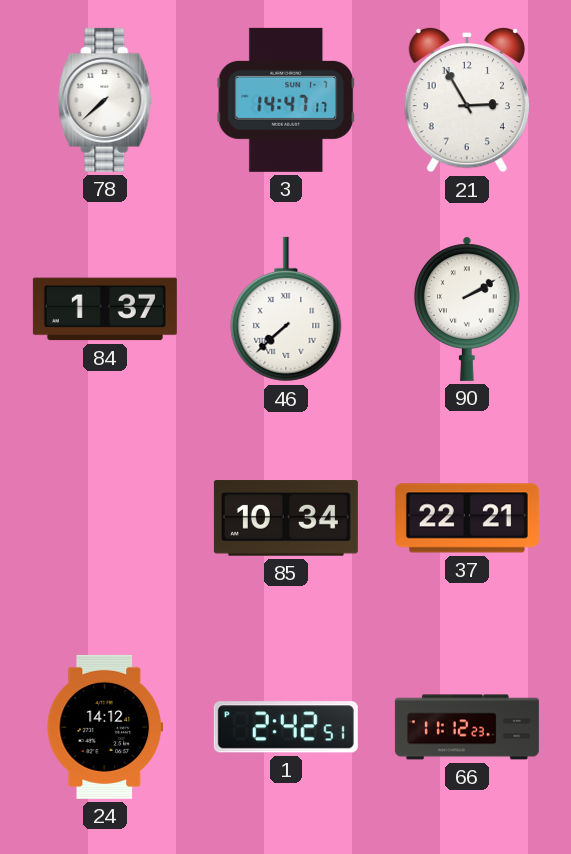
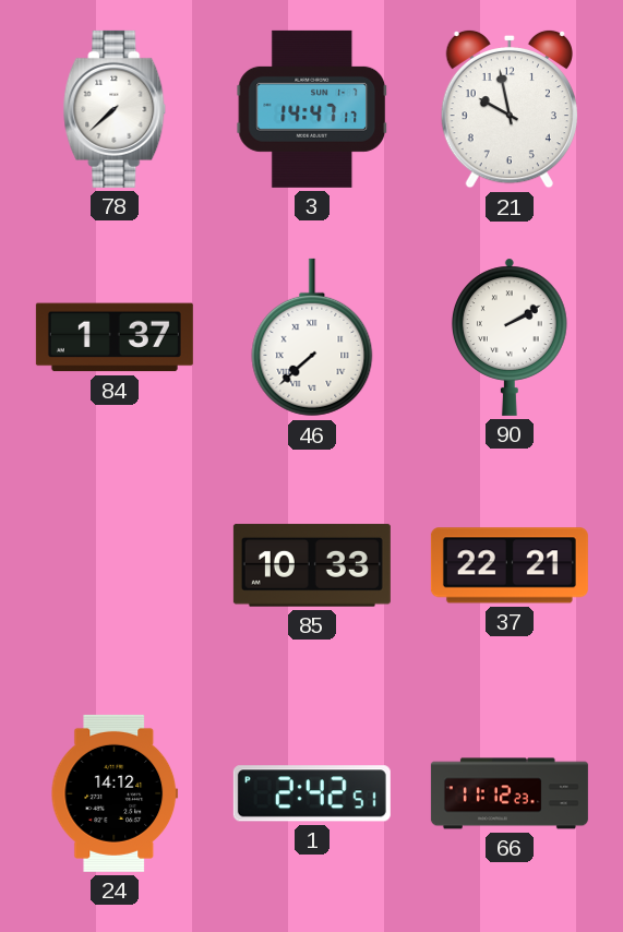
21: 2:55 -> 9:58
85: 10:34 -> 10:33
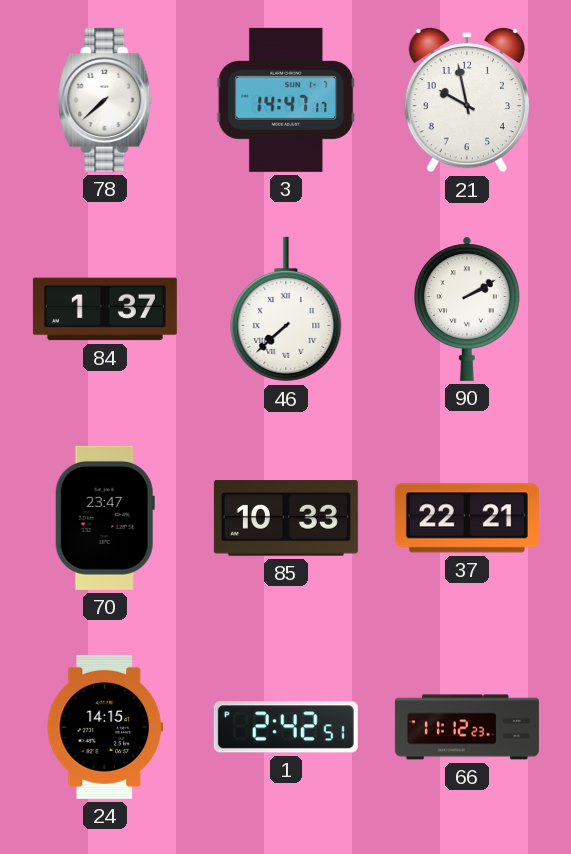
70: none -> 23:47
24: 14:12 -> 14:15
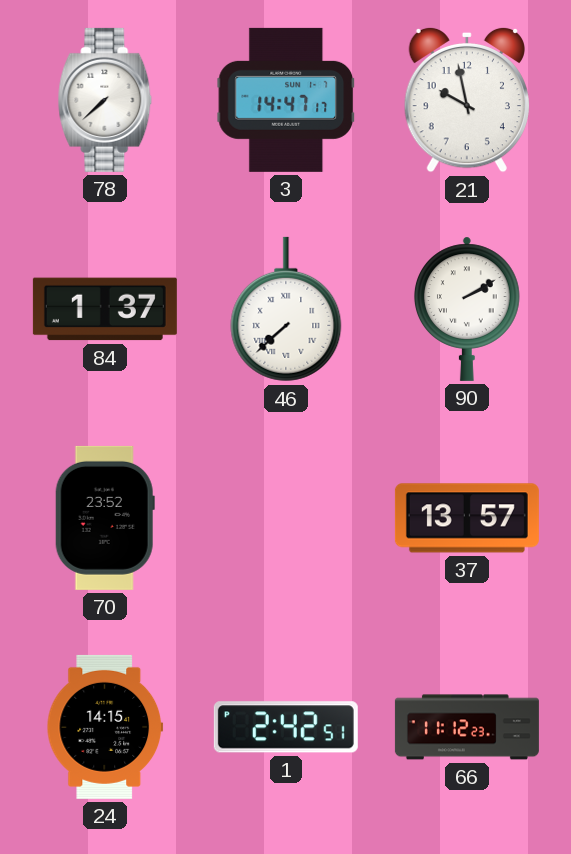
70: 23:47 -> 23:52
85: 10:33 -> none
37: 22:21 -> 13:57
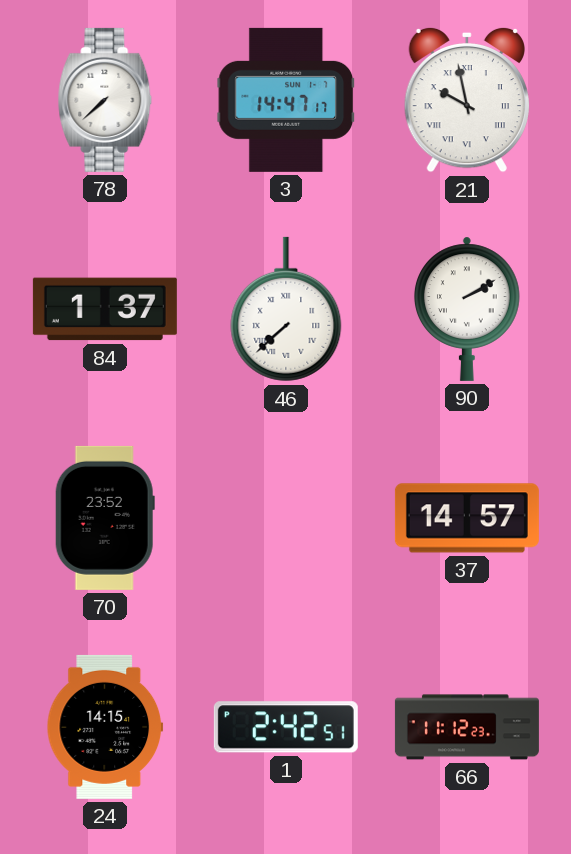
21 numerals: Arabic -> Roman
37: 13:57 -> 14:57
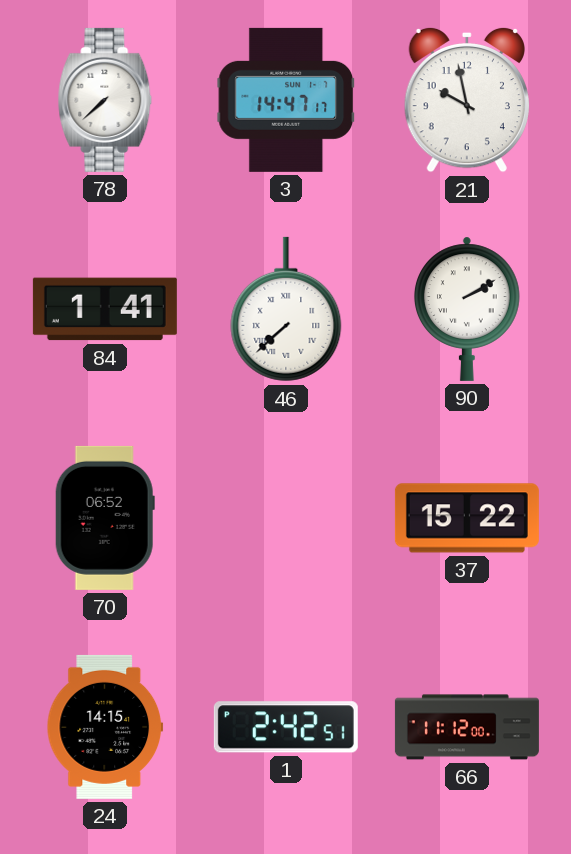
21 numerals: Roman -> Arabic
84: 1:37 -> 1:41
70: 23:52 -> 06:52
37: 14:57 -> 15:22
66: 11:12:23 -> 11:12:00
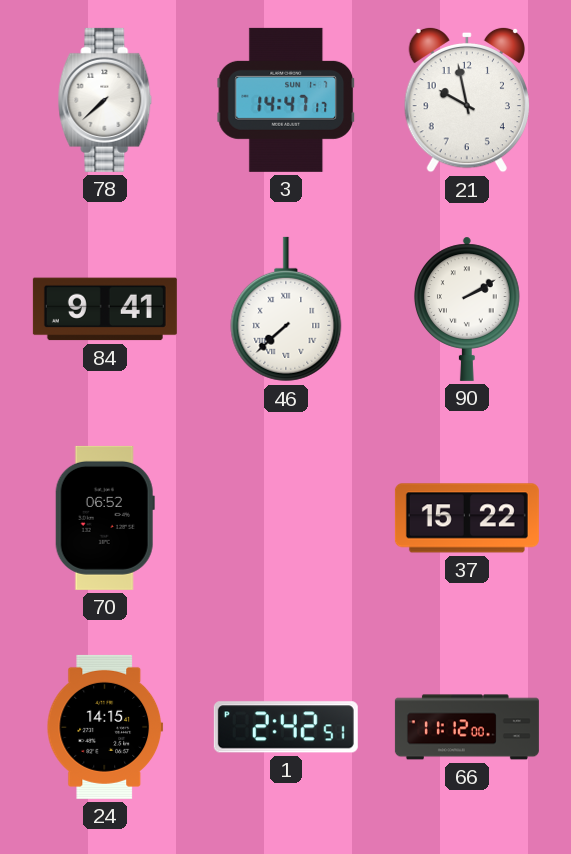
84: 1:41 -> 9:41
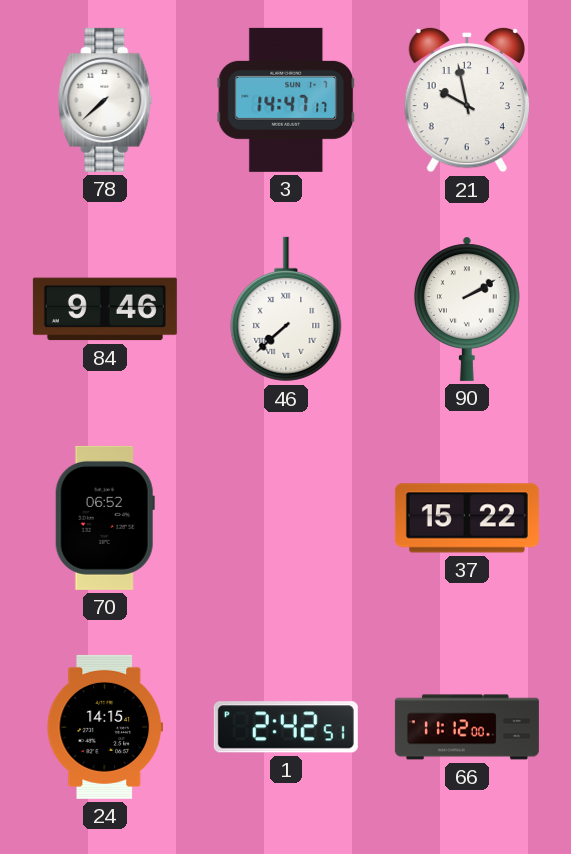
84: 9:41 -> 9:46
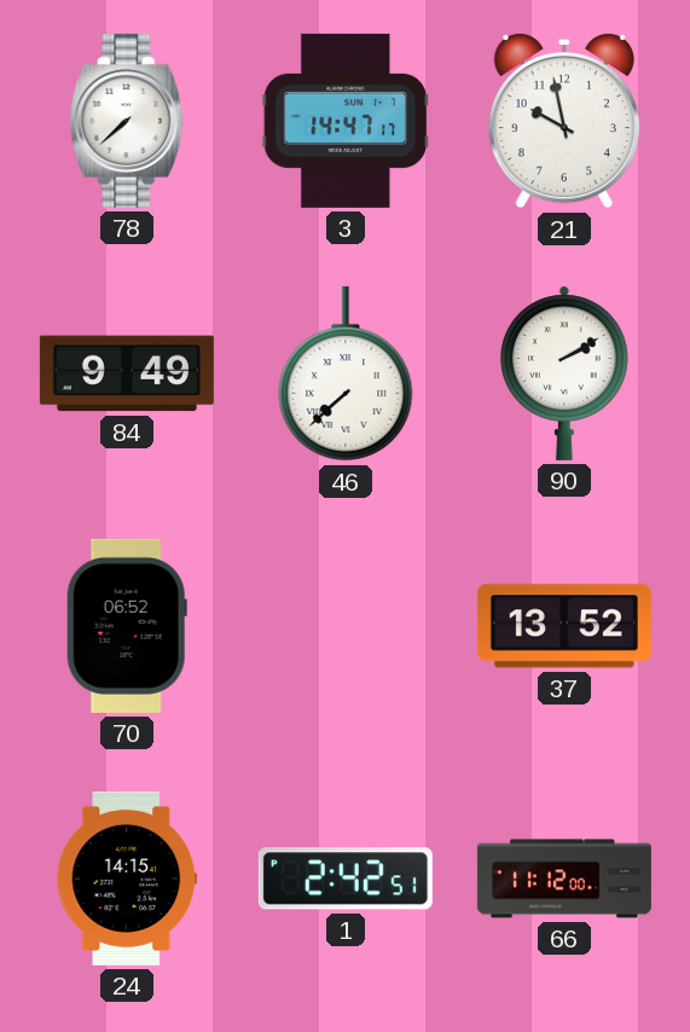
84: 9:46 -> 9:49
37: 15:22 -> 13:52
